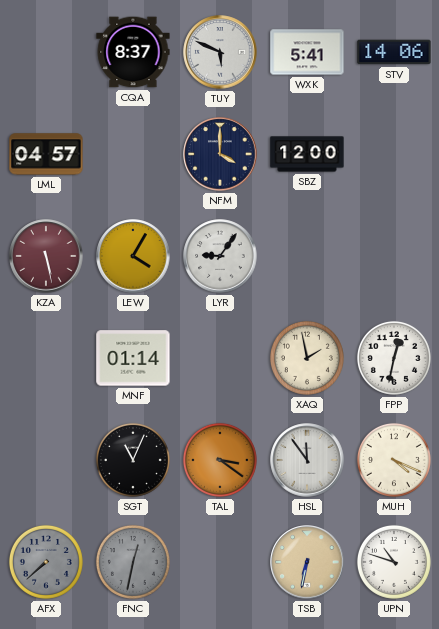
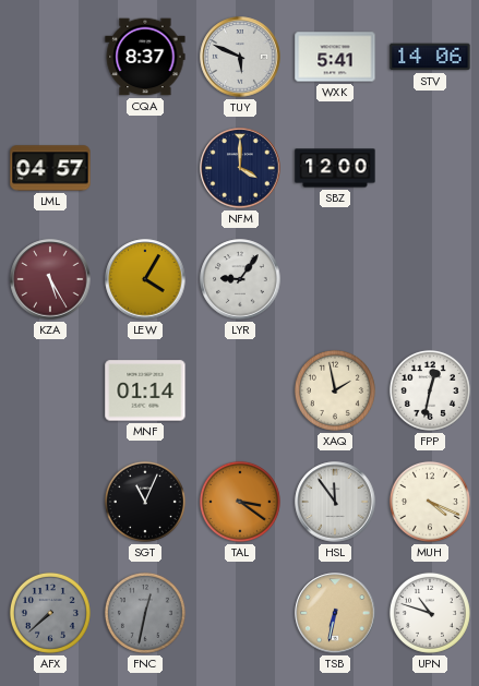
KZA: 5:28 -> 5:25
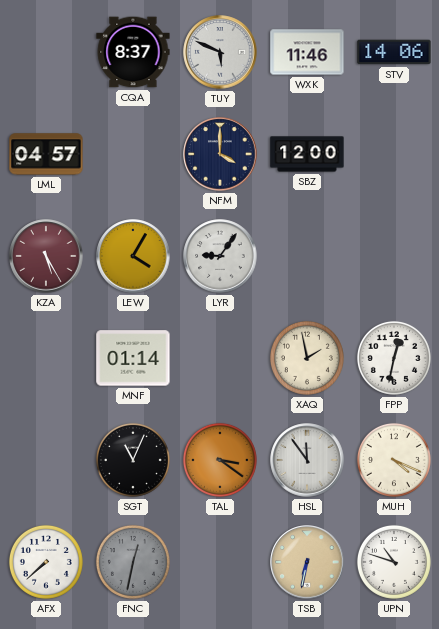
WXK: 5:41 -> 11:46
AFX dial: grey -> white
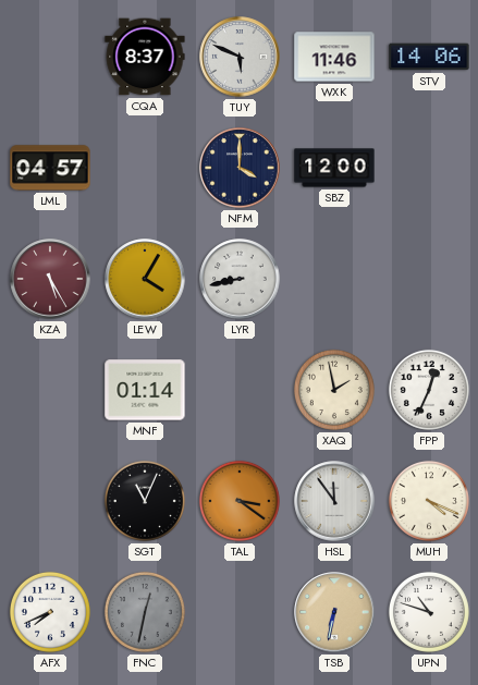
LYR: 9:06 -> 8:43
FPP: 12:32 -> 12:34
AFX: 7:38 -> 7:41
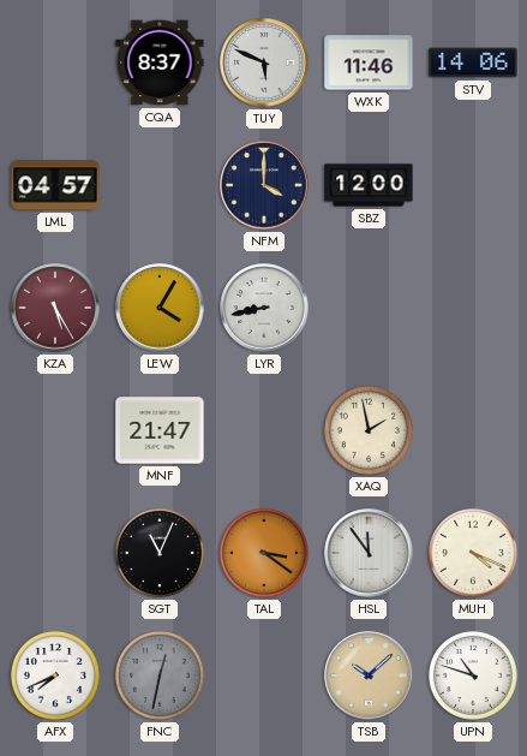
MNF: 01:14 -> 21:47
FPP: 12:34 -> none
TSB: 6:32 -> 10:08
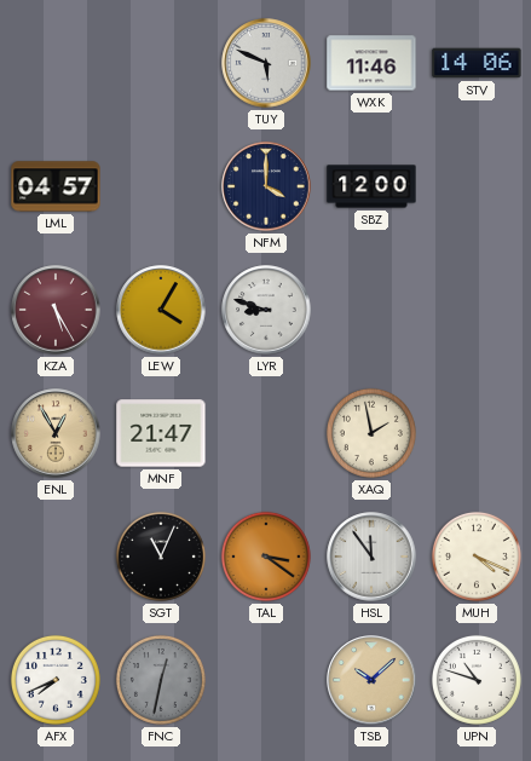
CQA: 8:37 -> none
LYR: 8:43 -> 8:48
ENL: none -> 12:55
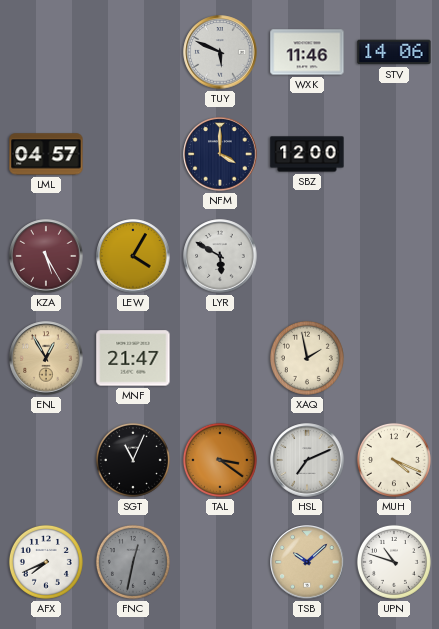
LYR: 8:48 -> 5:50
HSL: 11:54 -> 7:11
